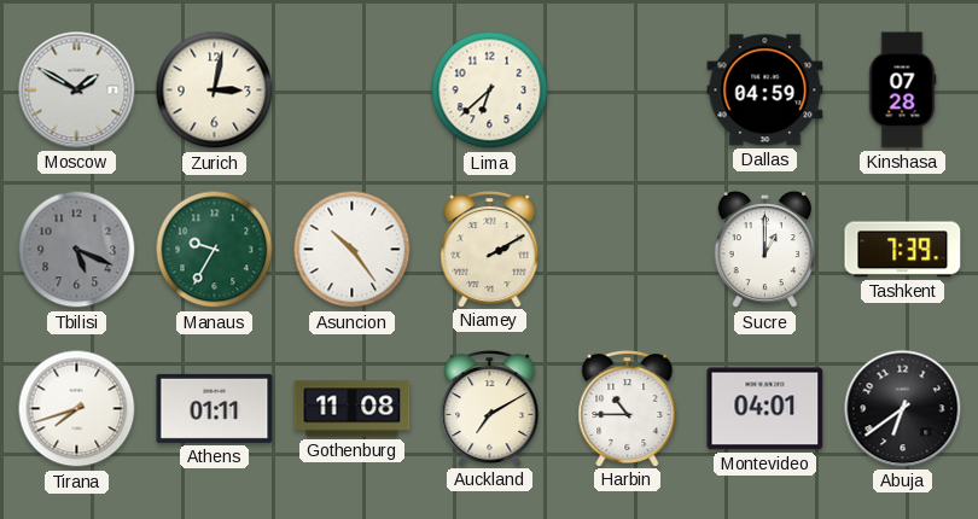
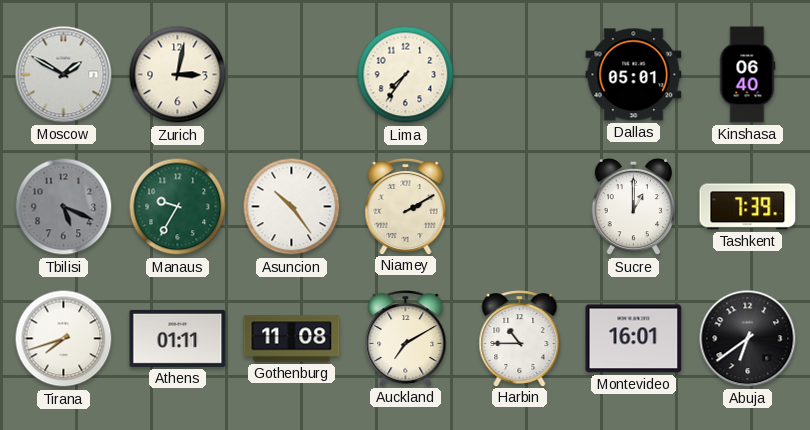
Lima: 6:38 -> 7:36
Dallas: 04:59 -> 05:01
Kinshasa: 07:28 -> 06:40
Montevideo: 04:01 -> 16:01
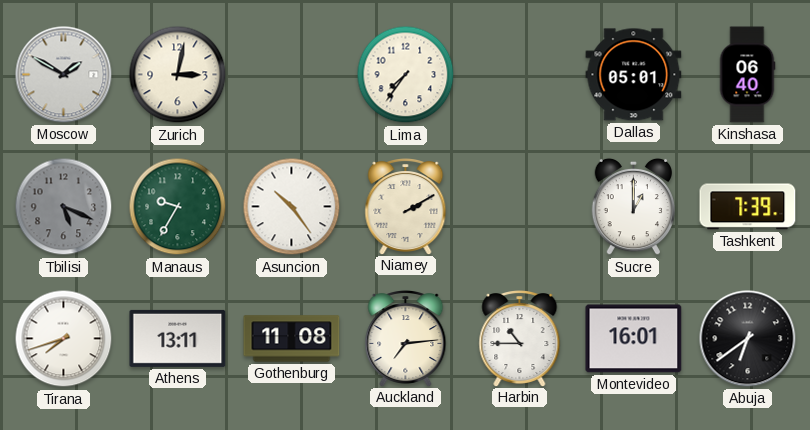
Athens: 01:11 -> 13:11
Auckland: 7:10 -> 7:14
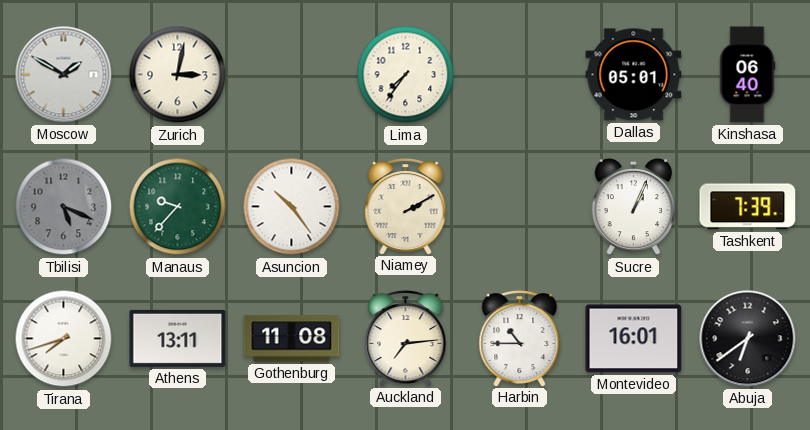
Manaus: 9:35 -> 9:37
Sucre: 1:00 -> 1:04
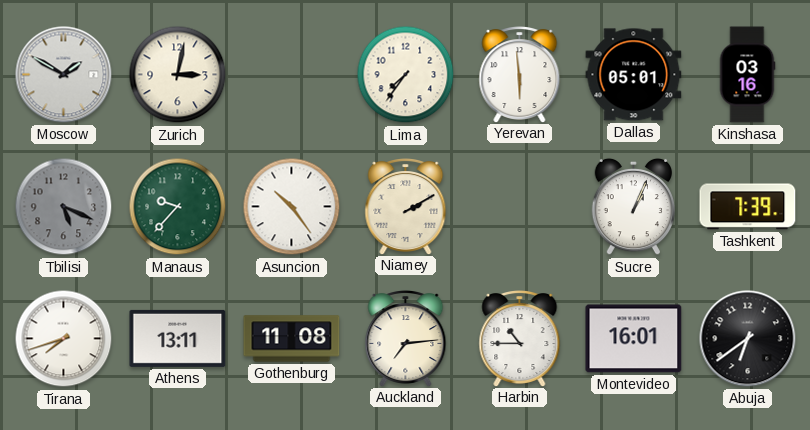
Yerevan: none -> 5:59
Kinshasa: 06:40 -> 03:16
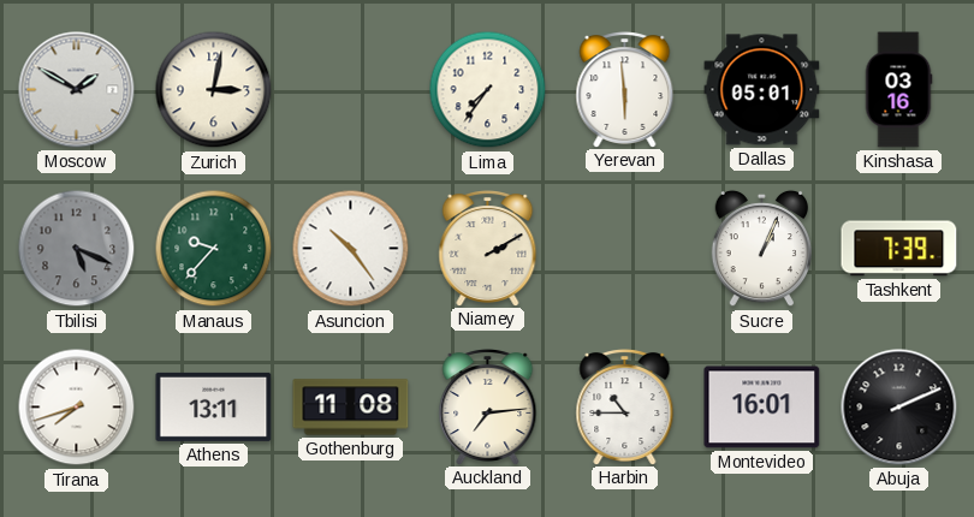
Abuja: 6:39 -> 2:11
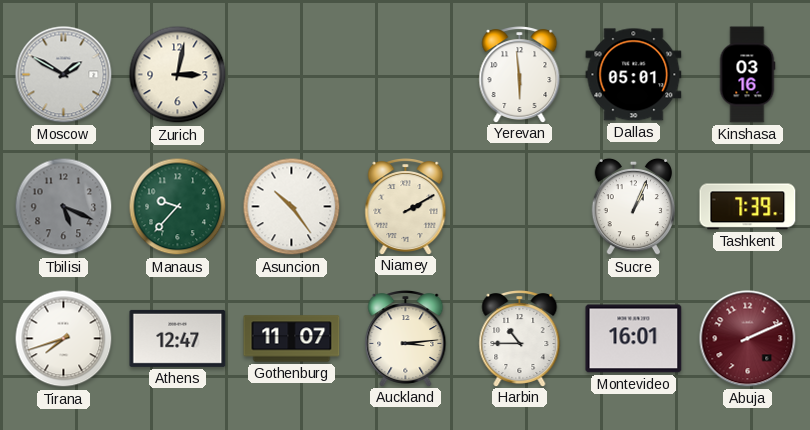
Lima: 7:36 -> none
Athens: 13:11 -> 12:47
Gothenburg: 11:08 -> 11:07
Auckland: 7:14 -> 3:14
Abuja dial: black -> burgundy
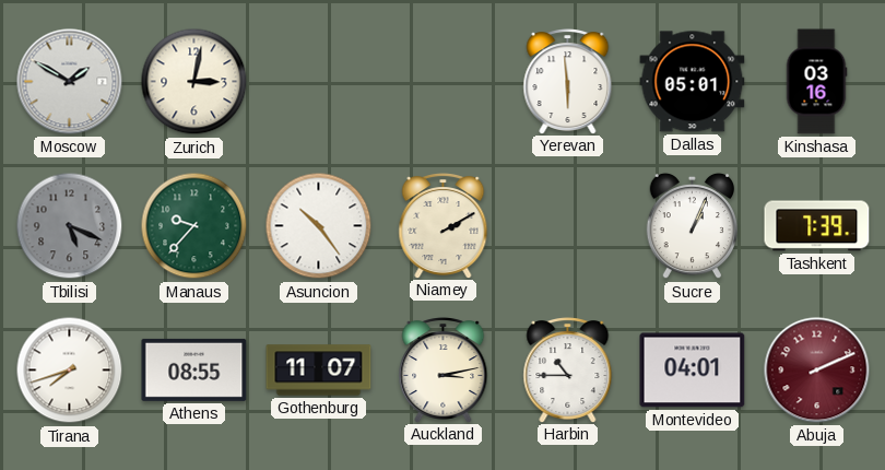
Athens: 12:47 -> 08:55
Auckland: 3:14 -> 3:13
Montevideo: 16:01 -> 04:01
